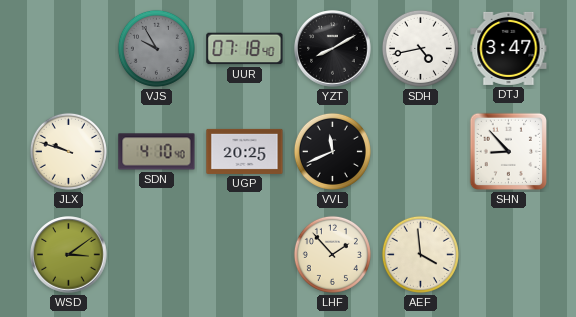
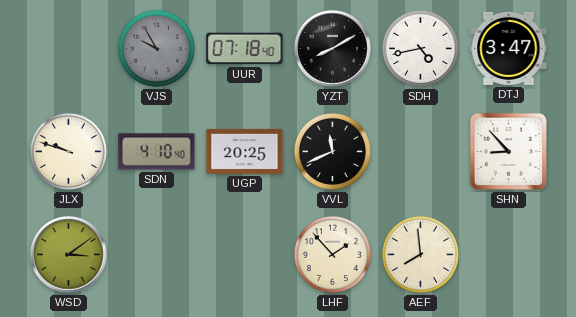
AEF: 3:59 -> 7:59
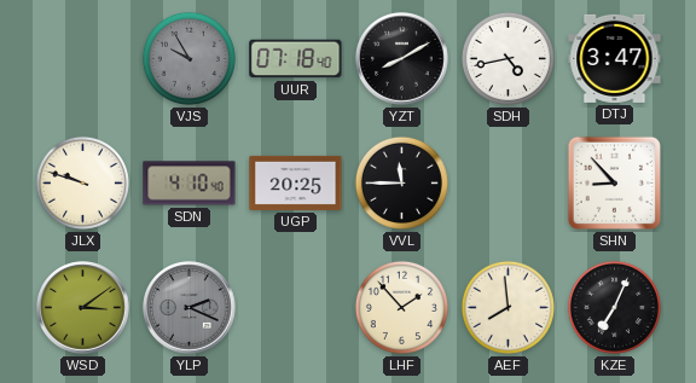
VVL: 11:41 -> 11:45
YLP: none -> 2:19
KZE: none -> 7:04
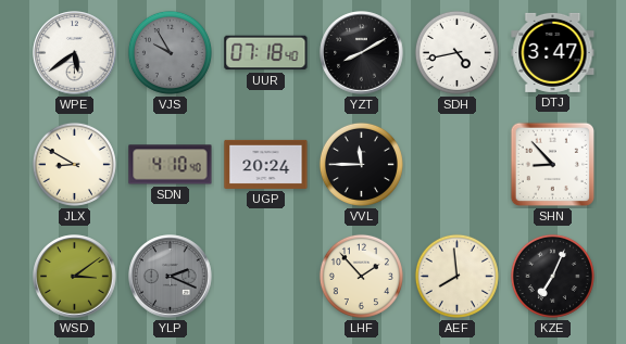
WPE: none -> 5:39
JLX: 9:48 -> 8:50
UGP: 20:25 -> 20:24
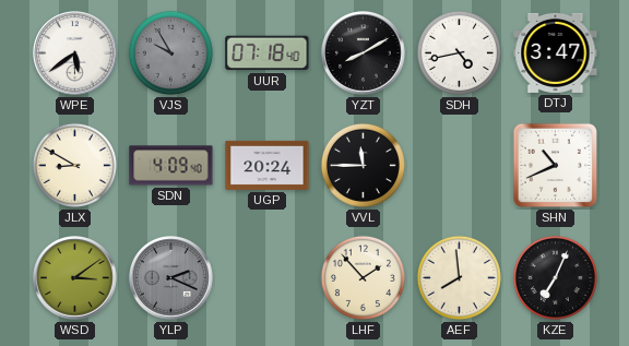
SDN: 4:10 -> 4:09
SHN: 8:53 -> 10:41
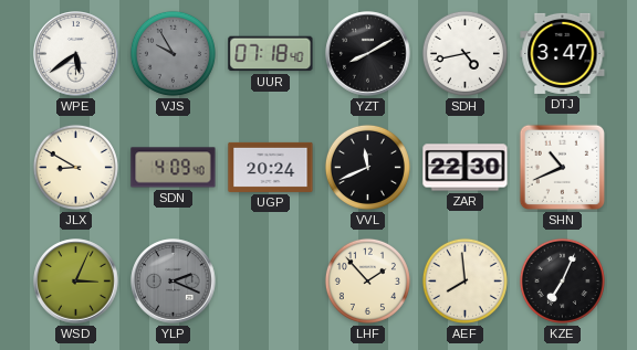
VVL: 11:45 -> 11:41
ZAR: none -> 22:30
WSD: 3:09 -> 3:04
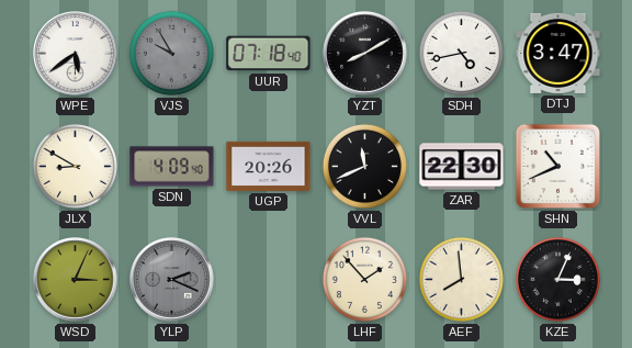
UGP: 20:24 -> 20:26
KZE: 7:04 -> 3:04
